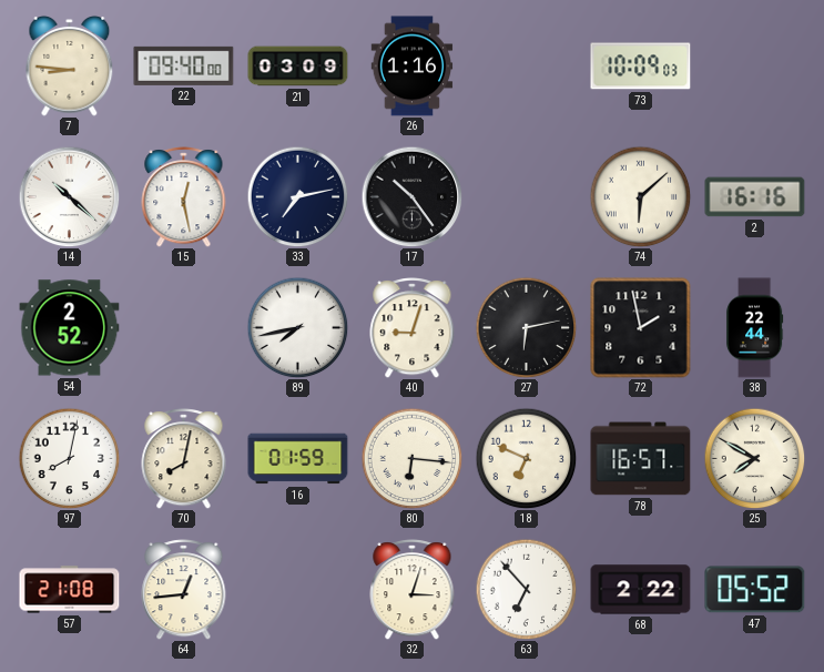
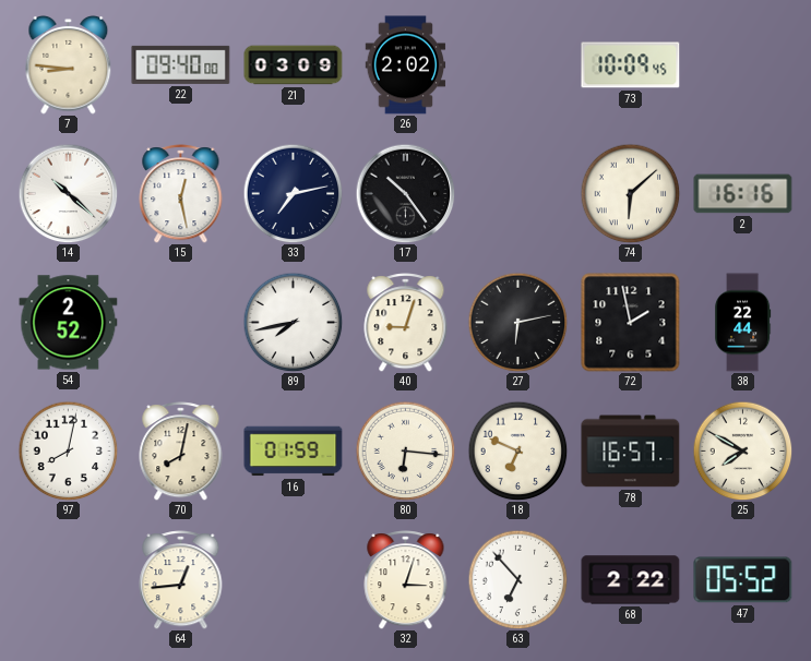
26: 1:16 -> 2:02
73: 10:09:03 -> 10:09:45
57: 21:08 -> none
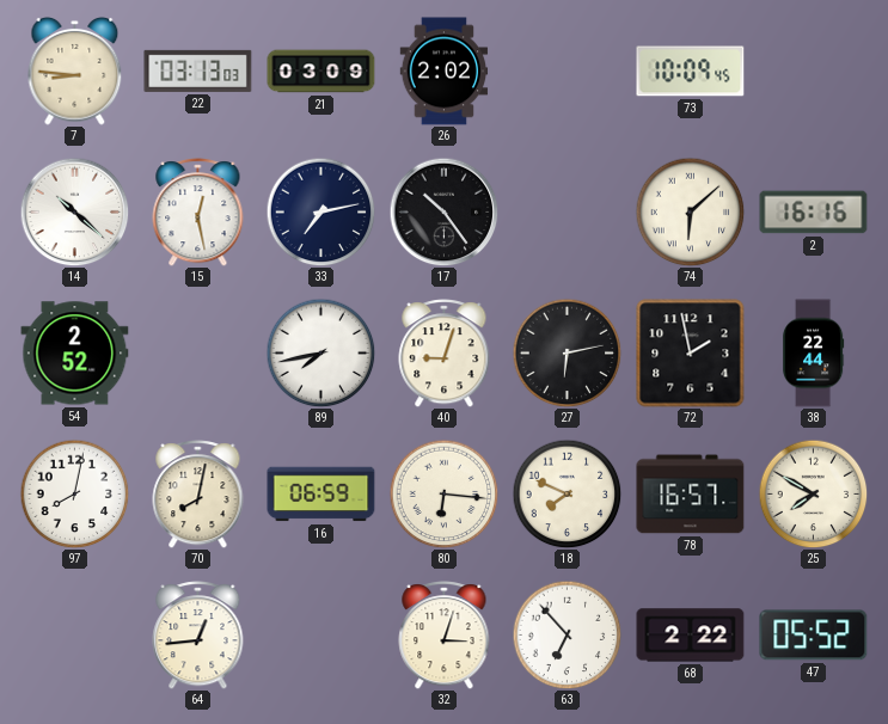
22: 09:40 -> 03:13
16: 01:59 -> 06:59
18: 6:49 -> 7:49
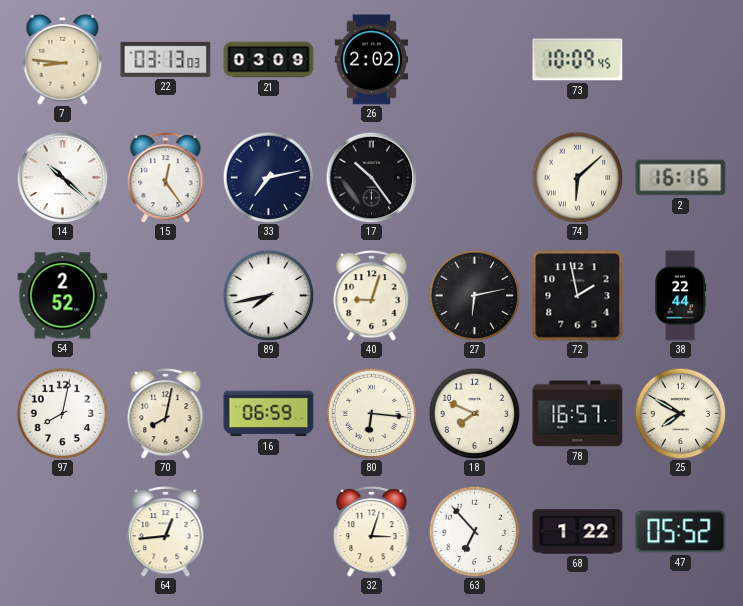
15: 12:28 -> 12:24
68: 2:22 -> 1:22
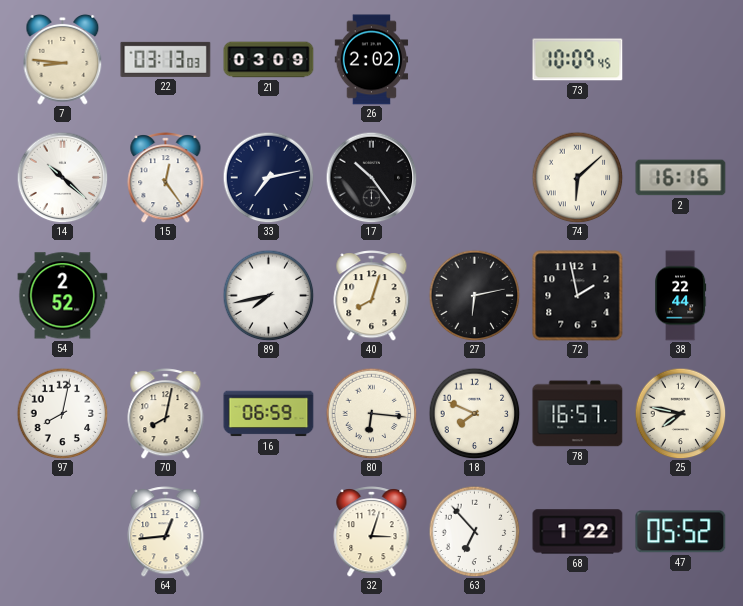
40: 9:03 -> 8:03
25: 7:50 -> 7:47
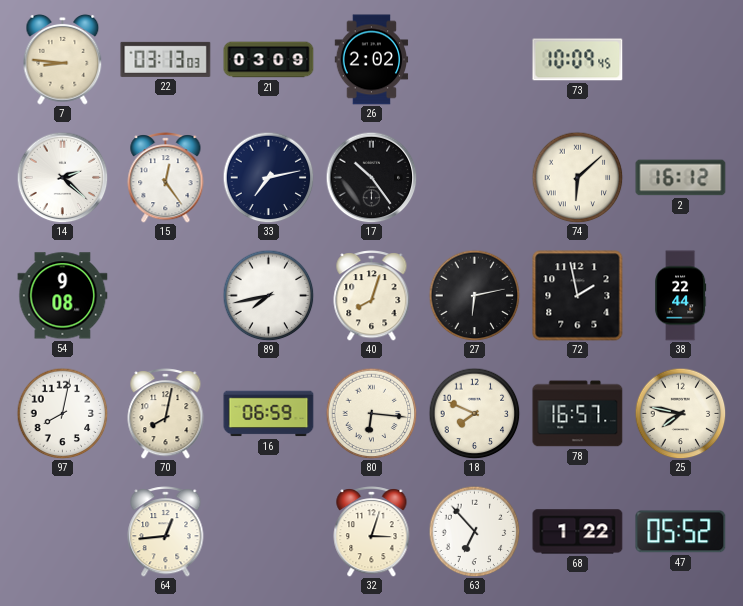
14: 10:22 -> 2:22
2: 16:16 -> 16:12
54: 2:52 -> 9:08
